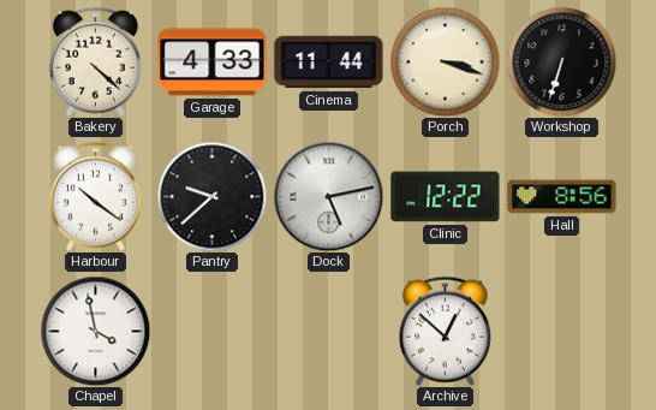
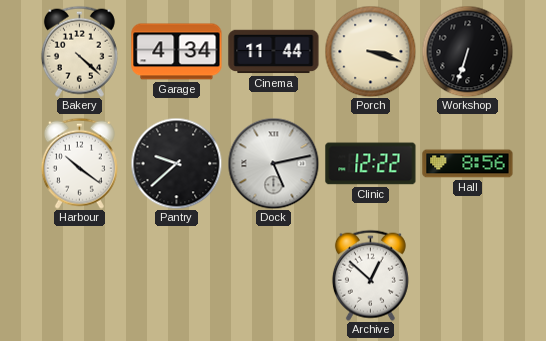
Garage: 4:33 -> 4:34
Chapel: 3:58 -> none
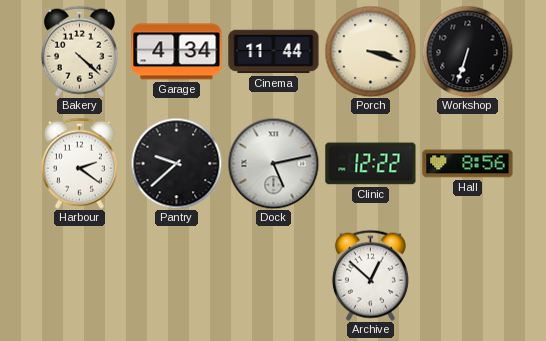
Harbour: 10:21 -> 2:21
